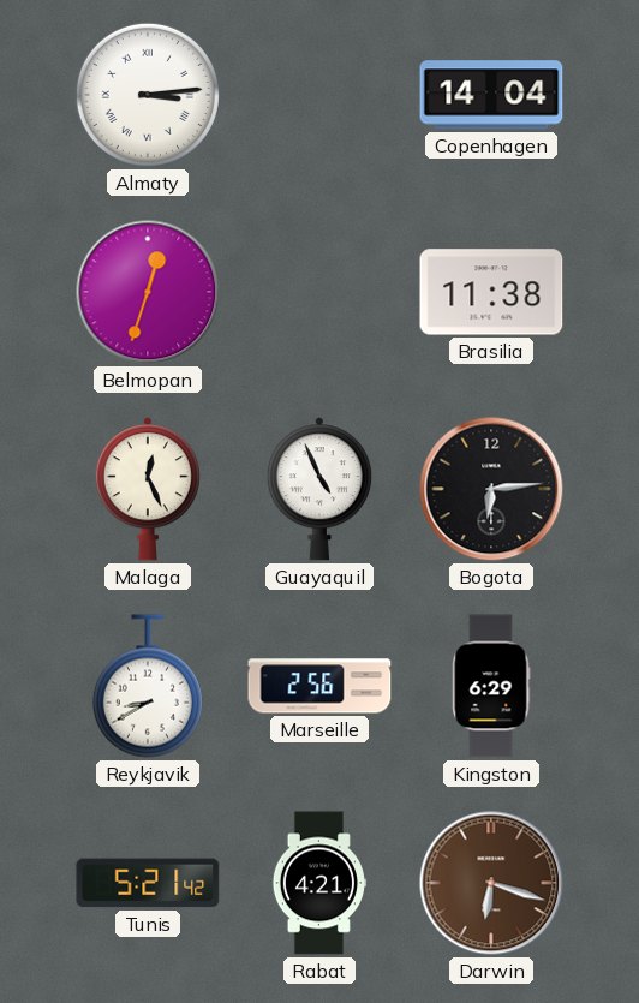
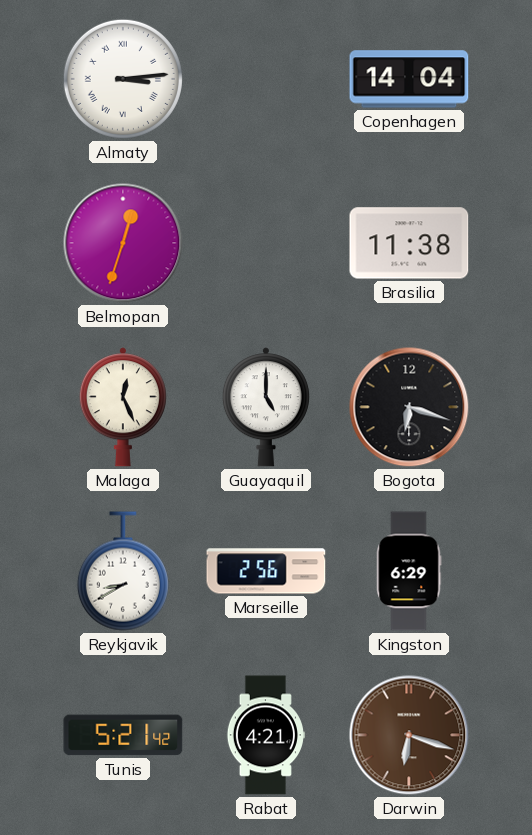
Guayaquil: 4:56 -> 5:00
Bogota: 6:14 -> 6:18
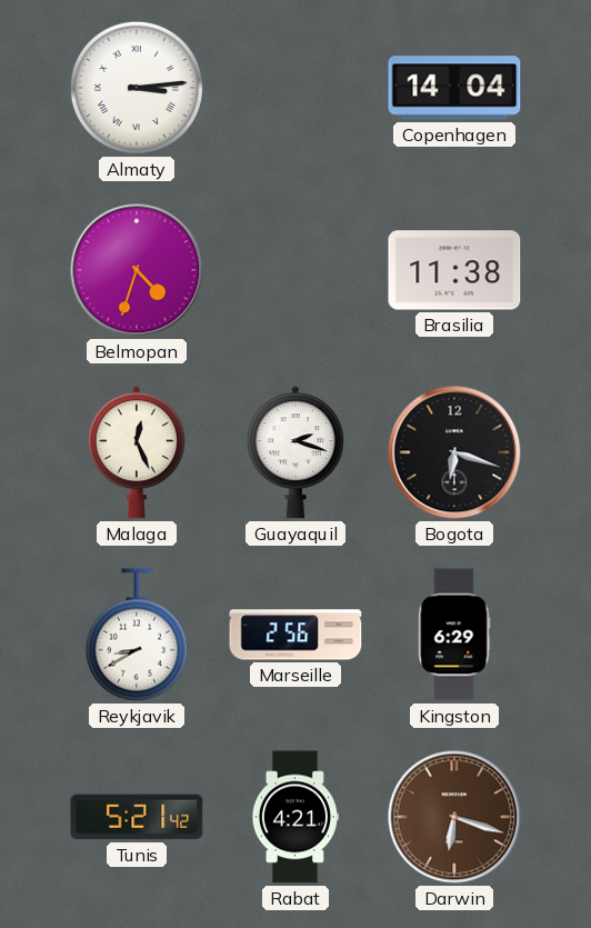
Belmopan: 12:33 -> 4:33
Guayaquil: 5:00 -> 2:18
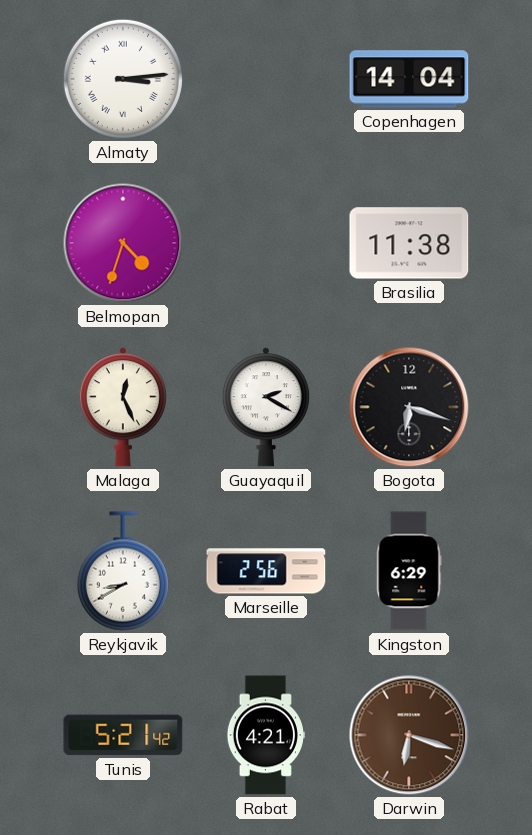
Guayaquil: 2:18 -> 2:20
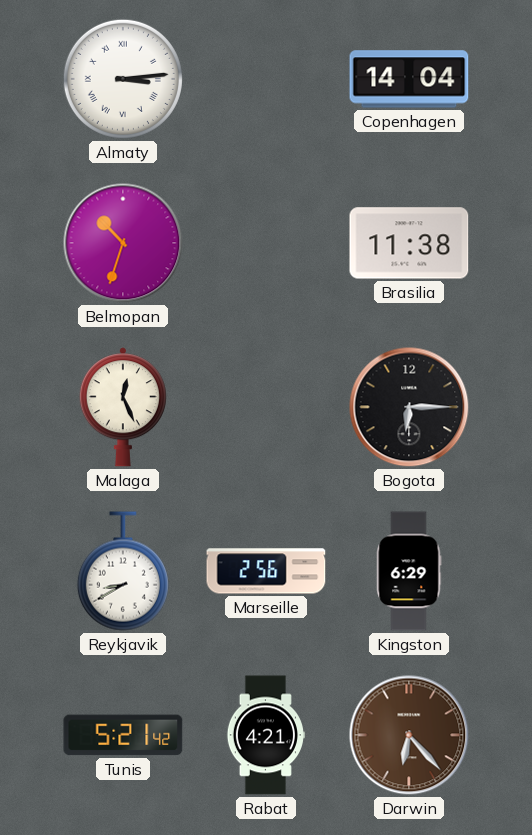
Belmopan: 4:33 -> 10:33
Guayaquil: 2:20 -> none
Bogota: 6:18 -> 6:15
Darwin: 6:18 -> 6:23
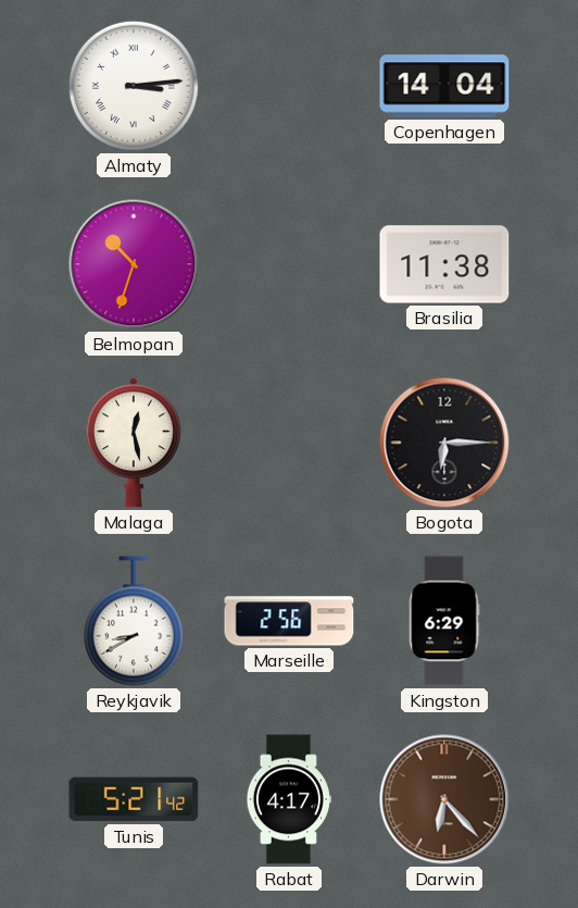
Malaga: 12:26 -> 12:28
Rabat: 4:21 -> 4:17
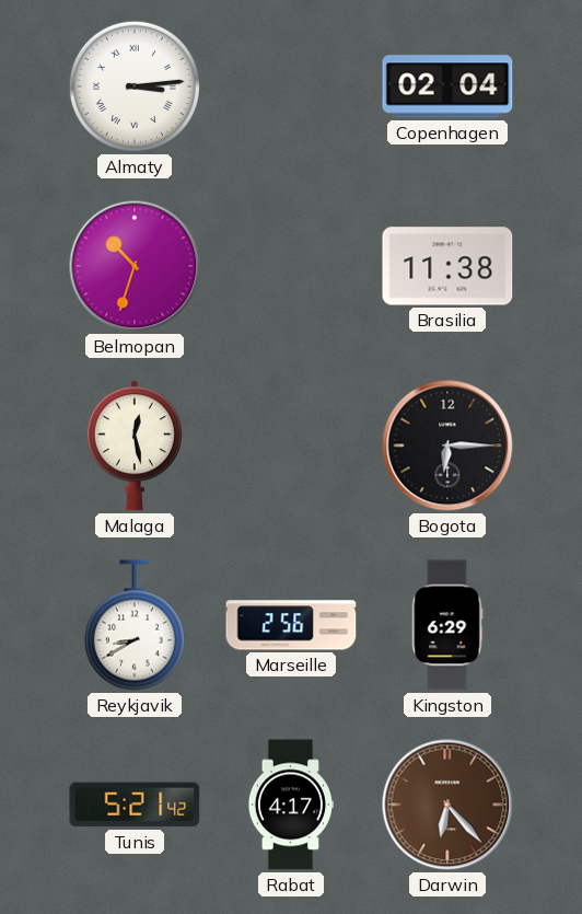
Copenhagen: 14:04 -> 02:04
